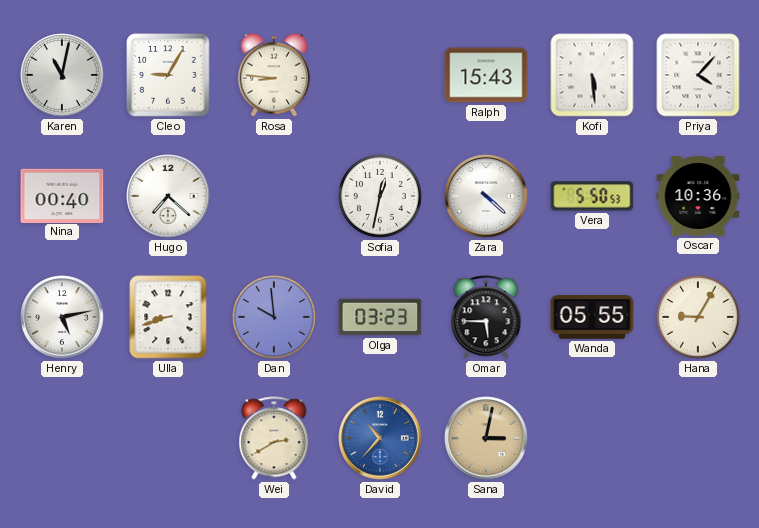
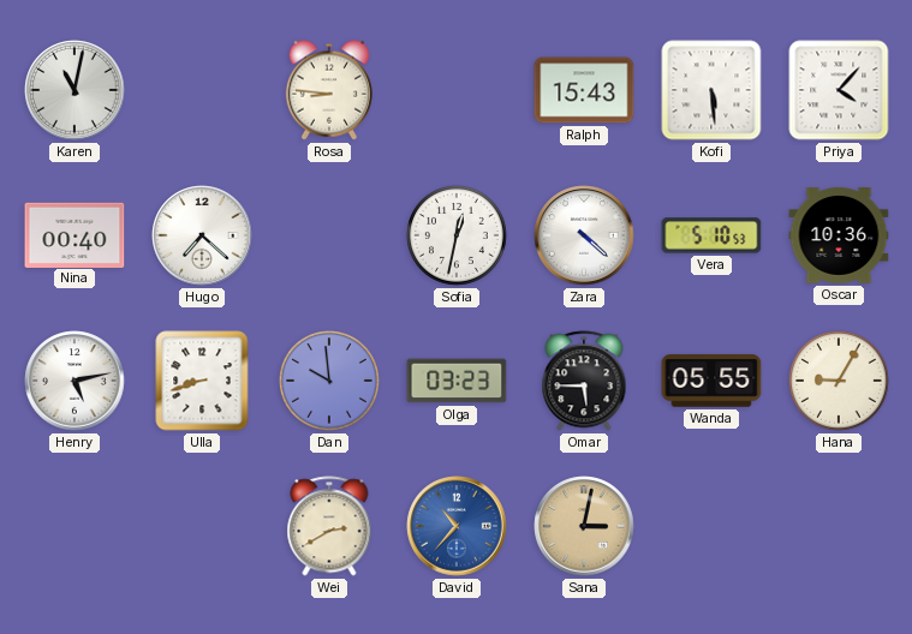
Cleo: 9:05 -> none
Vera: 5:50 -> 5:10
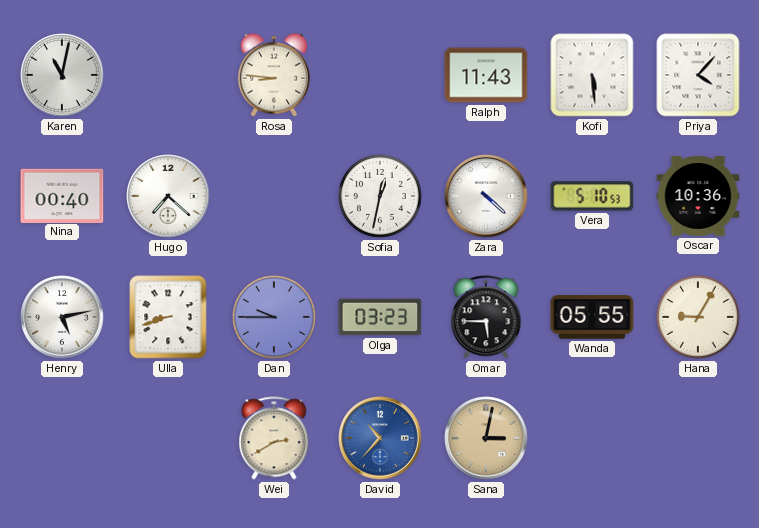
Ralph: 15:43 -> 11:43
Dan: 9:59 -> 9:45
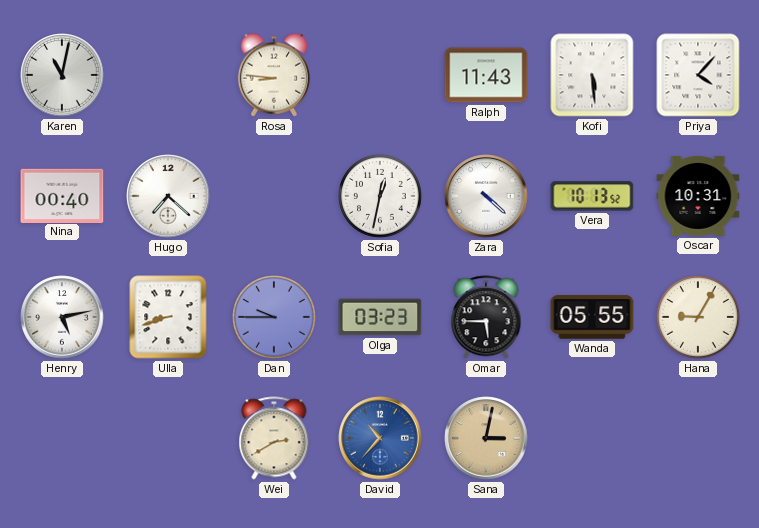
Vera: 5:10 -> 10:13
Oscar: 10:36 -> 10:31
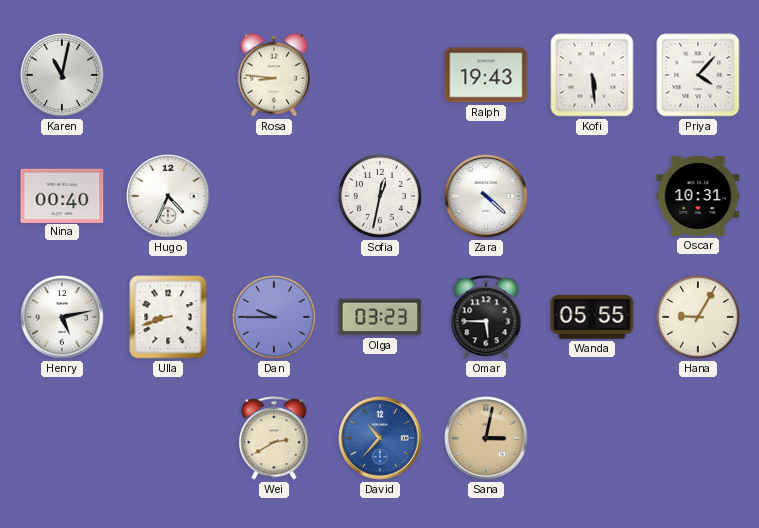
Ralph: 11:43 -> 19:43
Hugo: 7:22 -> 4:34
Vera: 10:13 -> none
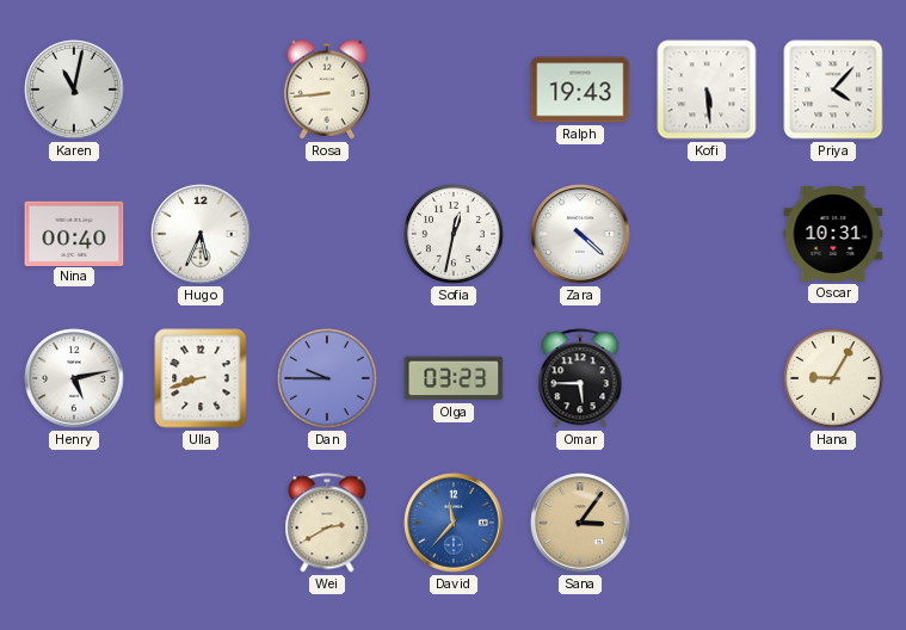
Rosa: 8:46 -> 8:44
Hugo: 4:34 -> 5:34
Wanda: 05:55 -> none
David: 10:37 -> 11:37
Sana: 3:02 -> 3:06
